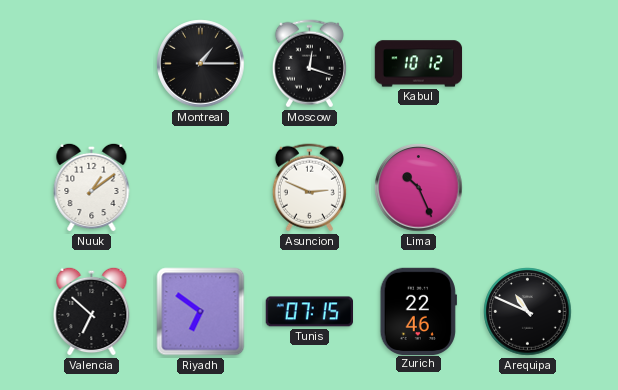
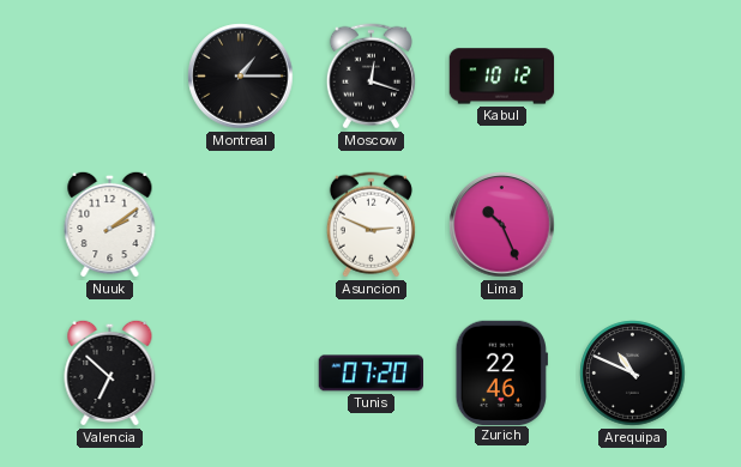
Nuuk: 1:09 -> 2:09
Riyadh: 6:51 -> none
Tunis: 07:15 -> 07:20
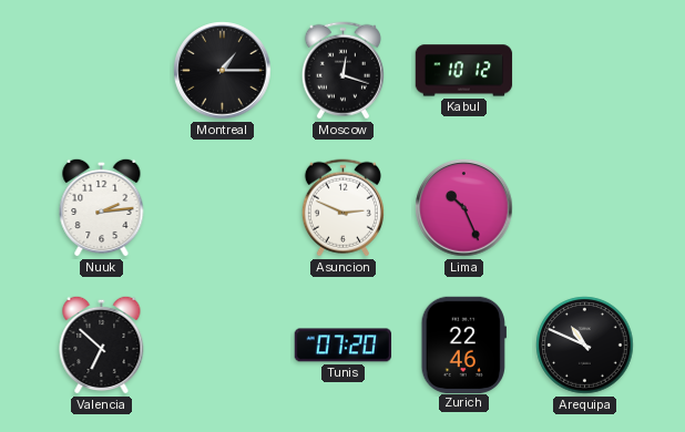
Nuuk: 2:09 -> 2:14
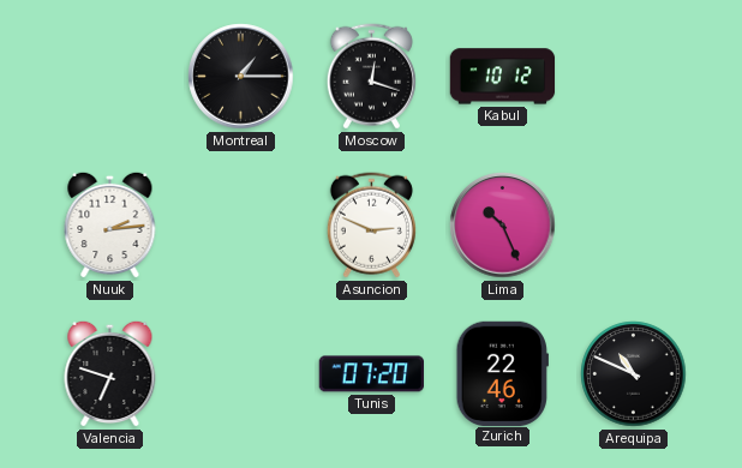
Valencia: 6:52 -> 6:48
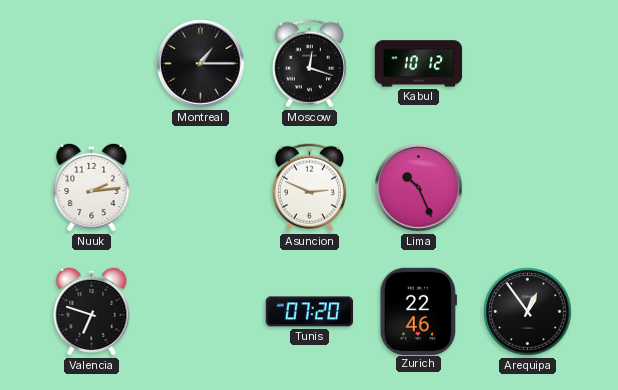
Arequipa: 10:49 -> 12:54
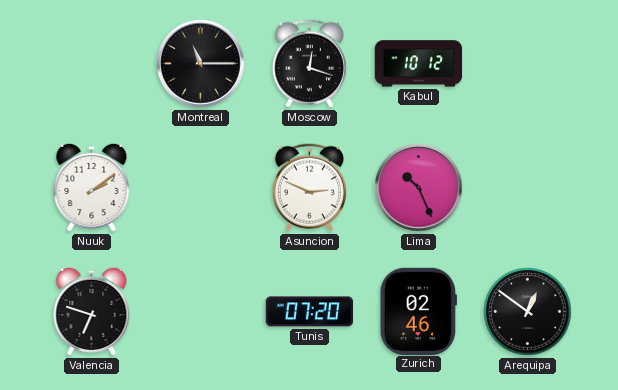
Montreal: 1:15 -> 11:15
Nuuk: 2:14 -> 2:09
Zurich: 22:46 -> 02:46
Arequipa: 12:54 -> 12:51
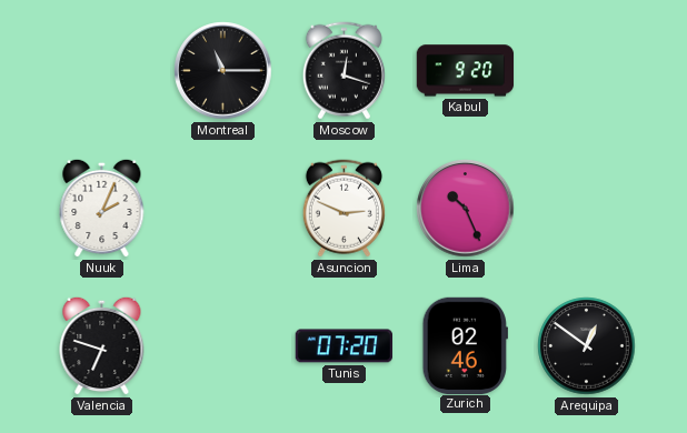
Kabul: 10:12 -> 9:20
Nuuk: 2:09 -> 2:04
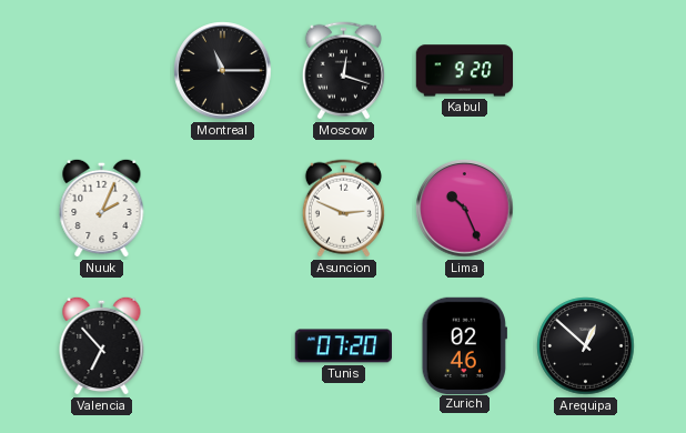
Valencia: 6:48 -> 6:53
Arequipa: 12:51 -> 12:52
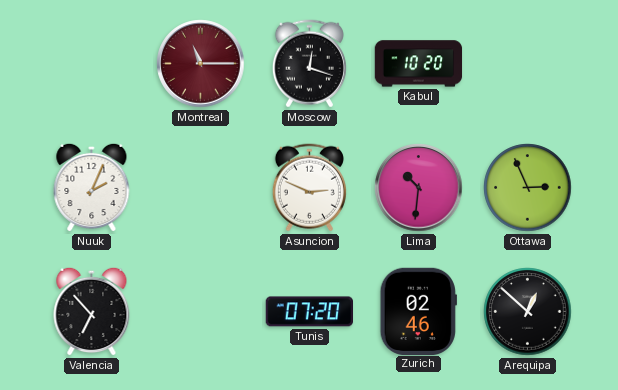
Montreal dial: black -> burgundy
Kabul: 9:20 -> 10:20
Lima: 10:26 -> 10:31
Ottawa: none -> 2:56
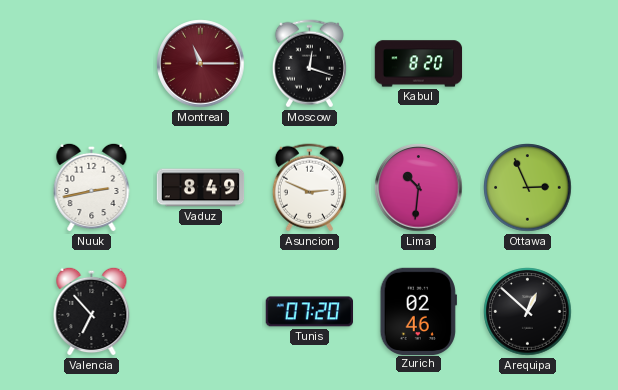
Kabul: 10:20 -> 8:20
Nuuk: 2:04 -> 2:43
Vaduz: none -> 8:49
